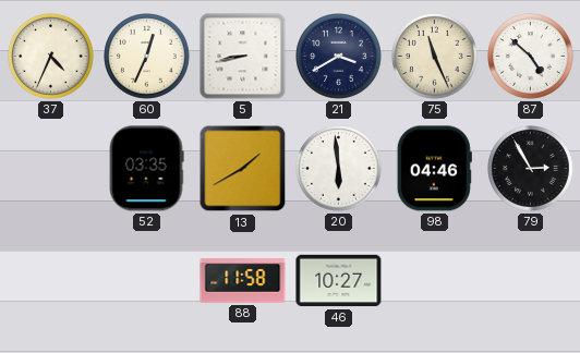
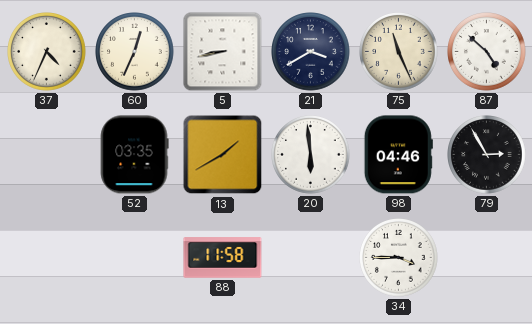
46: 10:27 -> none
34: none -> 3:45
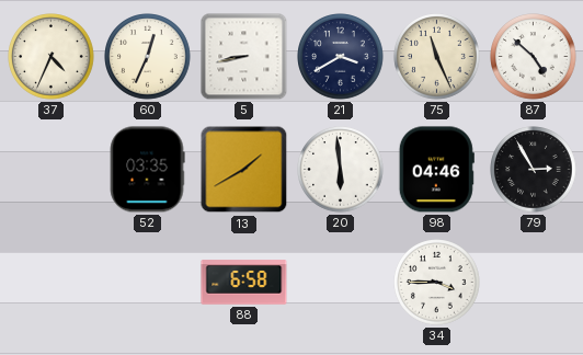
88: 11:58 -> 6:58
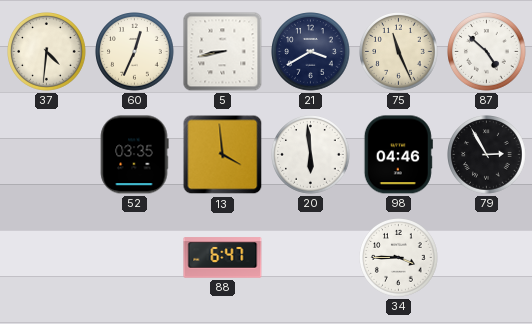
37: 4:34 -> 4:31
13: 1:40 -> 3:59
88: 6:58 -> 6:47
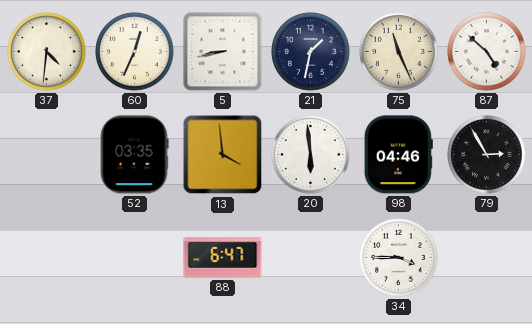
21: 3:40 -> 1:32
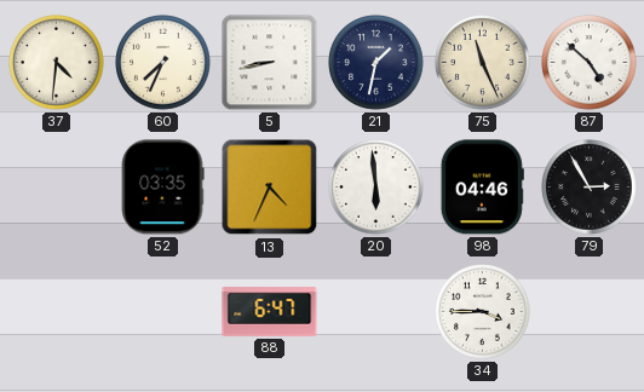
60: 12:34 -> 7:34
13: 3:59 -> 4:34
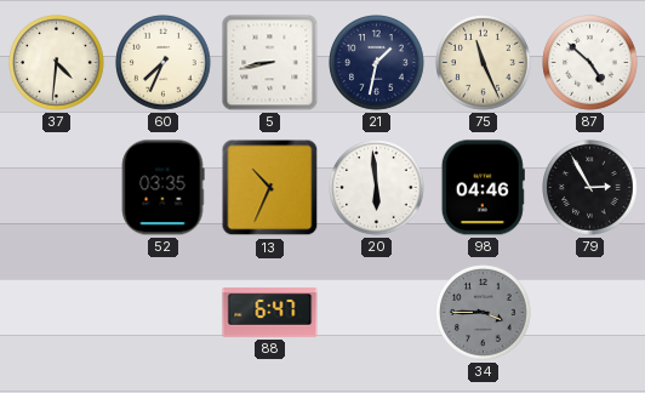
13: 4:34 -> 10:34
34 dial: white -> grey
